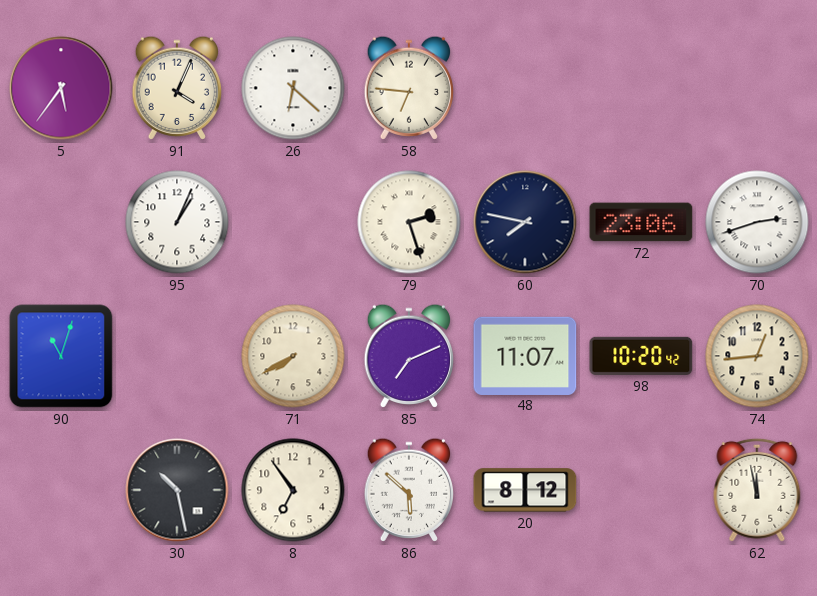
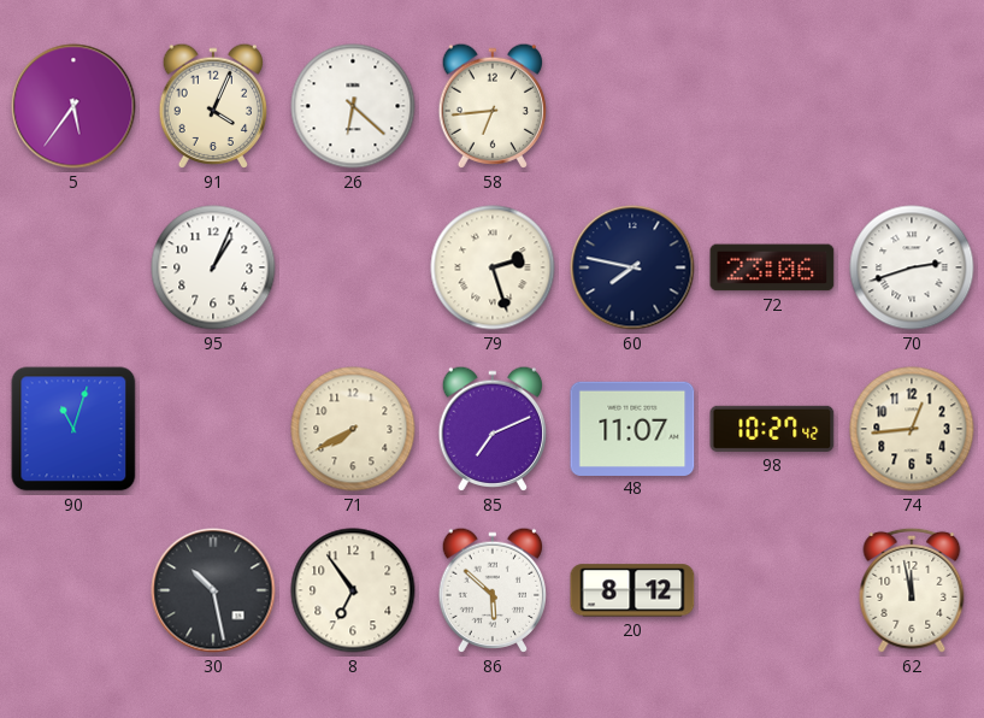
58: 6:46 -> 6:44
98: 10:20 -> 10:27
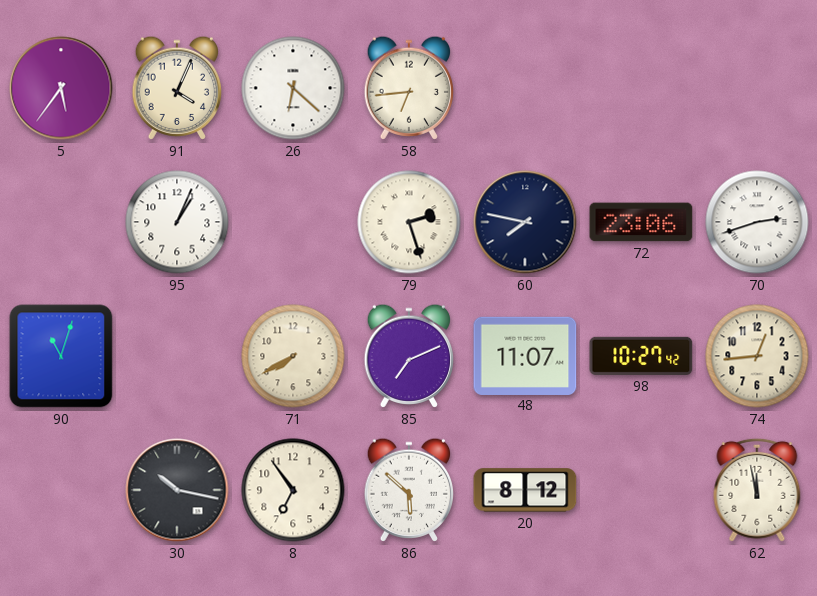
30: 10:28 -> 10:17
